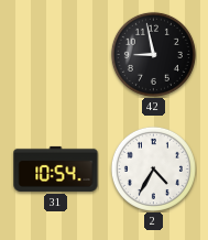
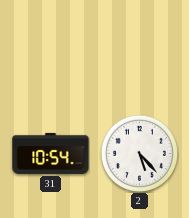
42: 8:58 -> none
2: 4:35 -> 5:23
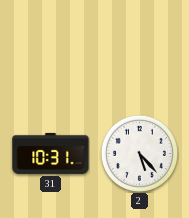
31: 10:54 -> 10:31
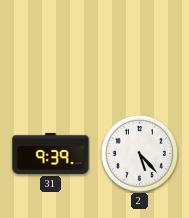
31: 10:31 -> 9:39
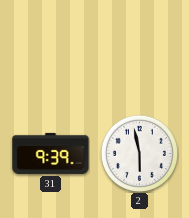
2: 5:23 -> 5:58
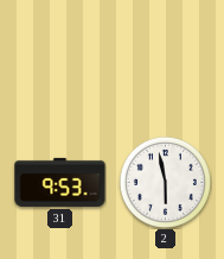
31: 9:39 -> 9:53
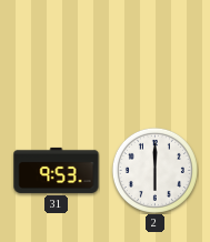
2: 5:58 -> 6:00
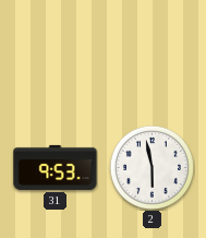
2: 6:00 -> 5:58
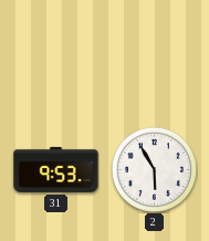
2: 5:58 -> 5:55
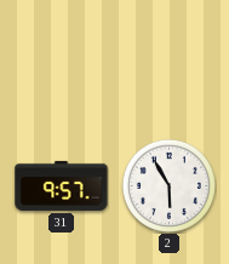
31: 9:53 -> 9:57
